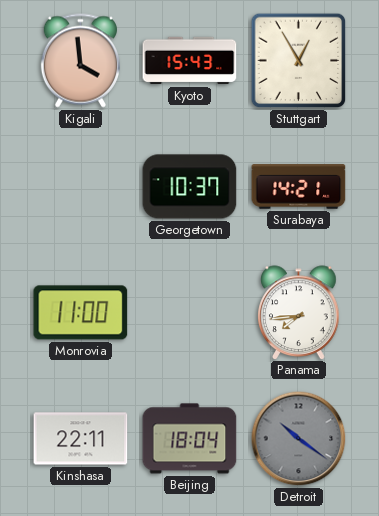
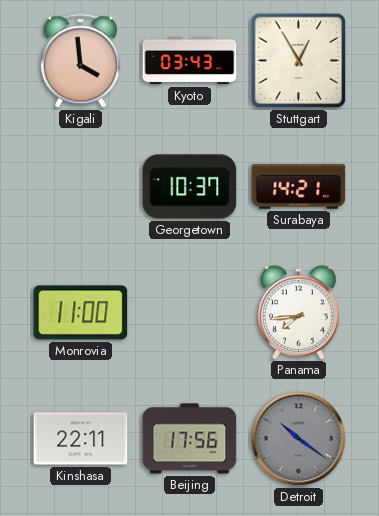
Kyoto: 15:43 -> 03:43
Beijing: 18:04 -> 17:56
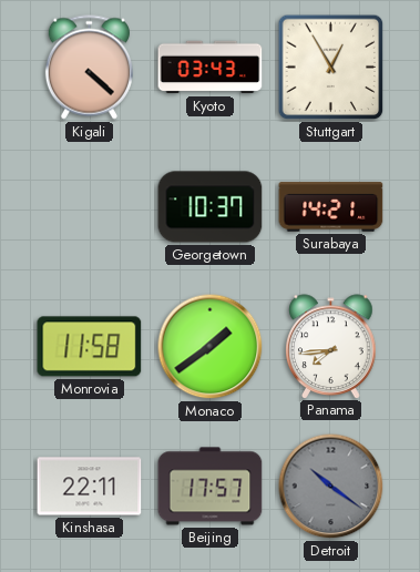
Kigali: 3:59 -> 4:22
Monrovia: 11:00 -> 11:58
Monaco: none -> 1:39
Beijing: 17:56 -> 17:57
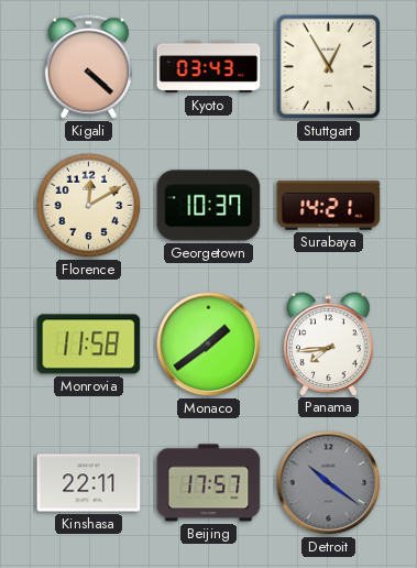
Florence: none -> 12:10
